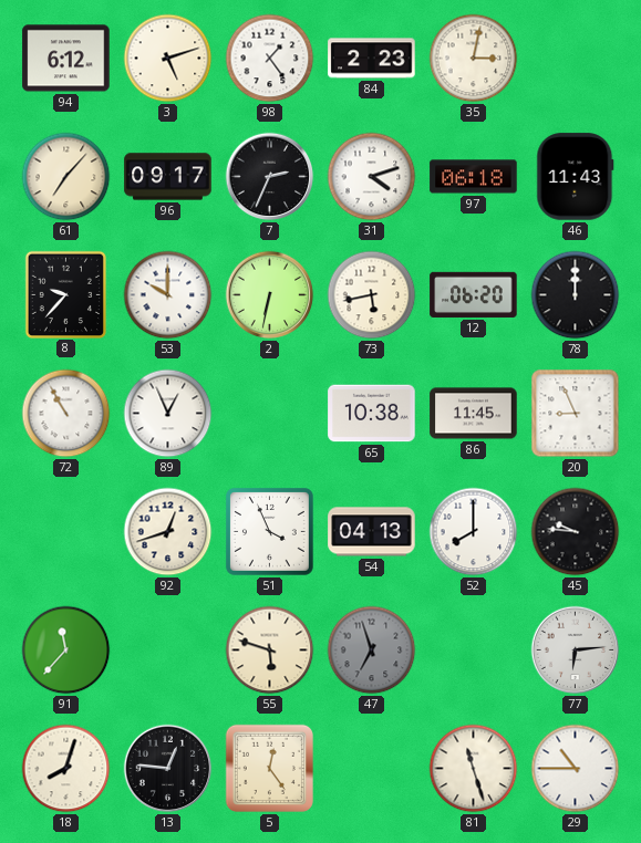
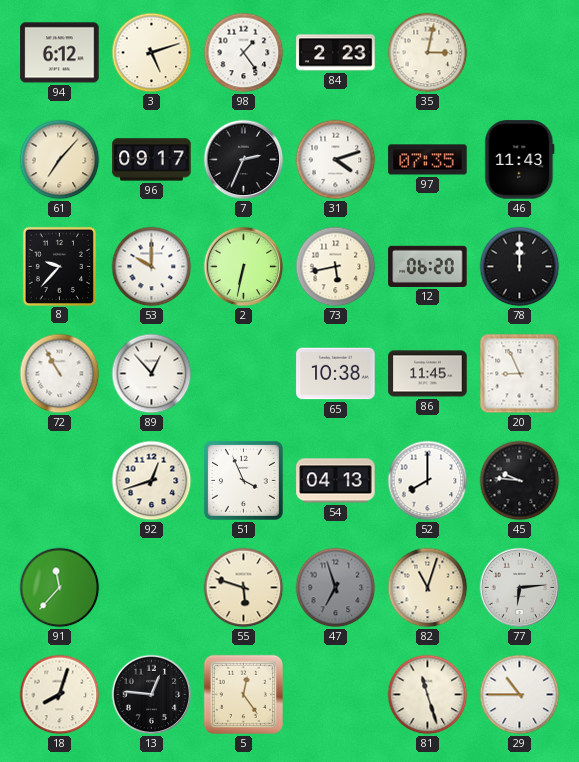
97: 06:18 -> 07:35
89: 12:56 -> 12:53
82: none -> 11:03
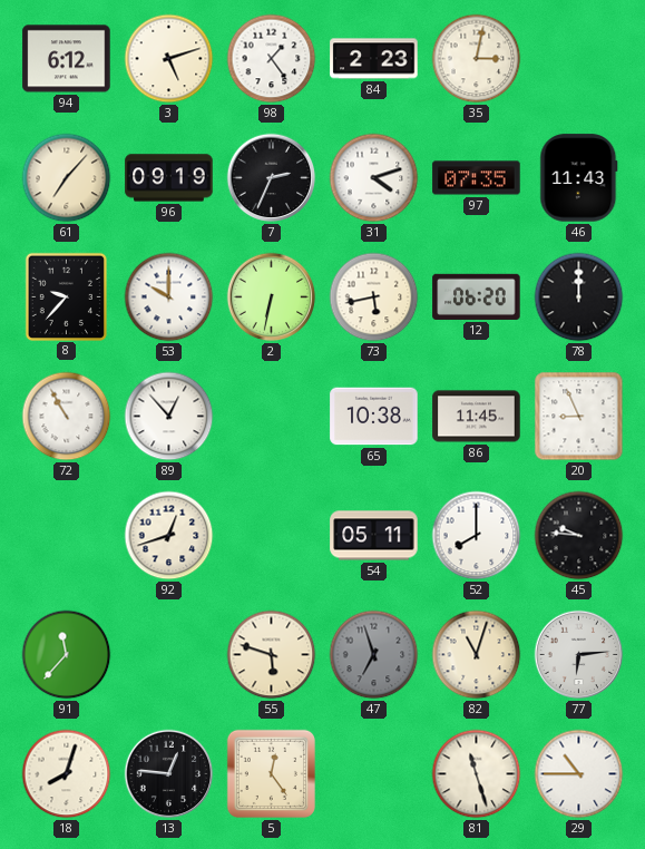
96: 09:17 -> 09:19
51: 3:56 -> none
54: 04:13 -> 05:11
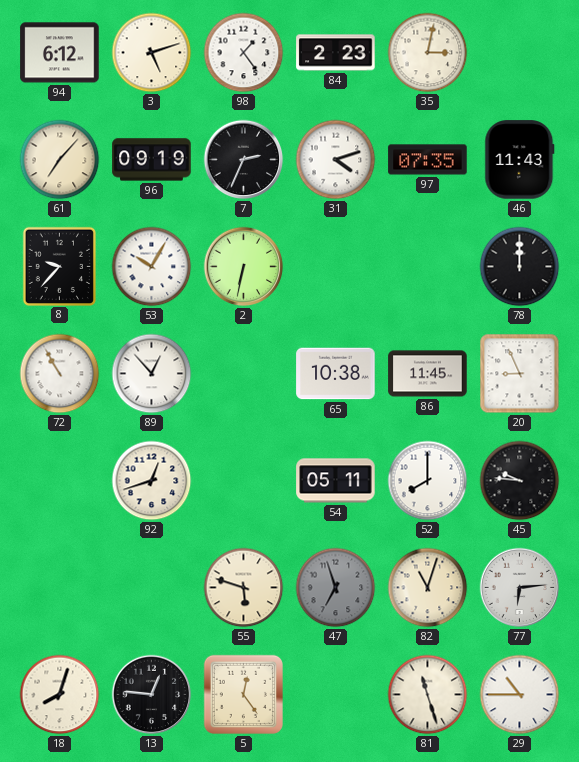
53: 10:00 -> 10:05
73: 5:43 -> none
12: 06:20 -> none
91: 11:37 -> none
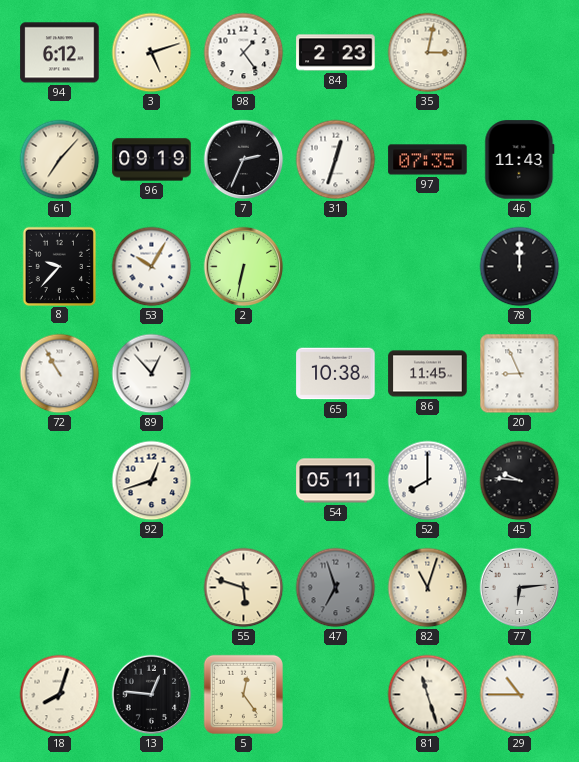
31: 4:12 -> 12:33
